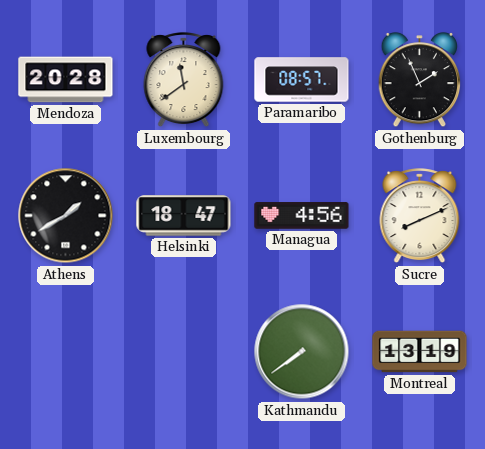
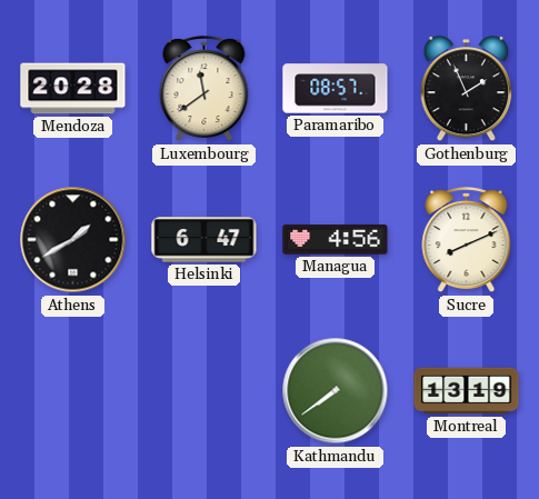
Helsinki: 18:47 -> 6:47
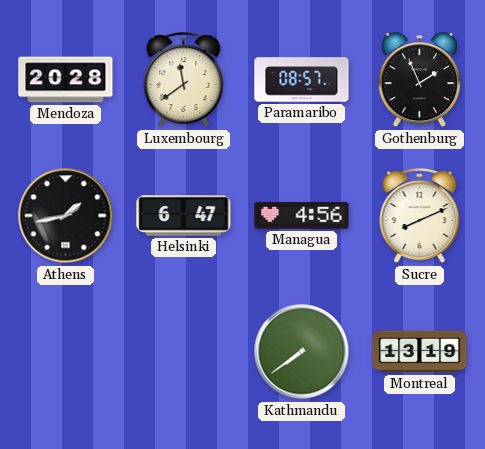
Athens: 1:40 -> 1:43
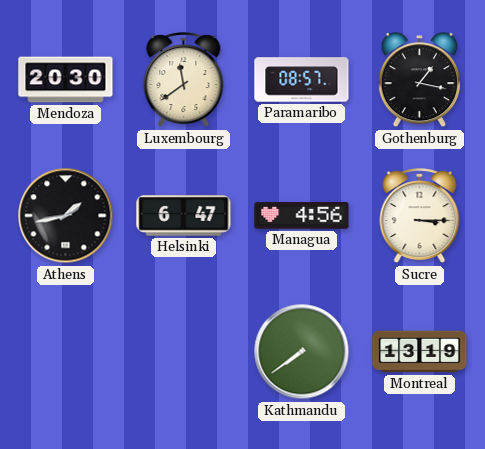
Mendoza: 20:28 -> 20:30
Gothenburg: 1:56 -> 1:17
Sucre: 8:11 -> 3:15
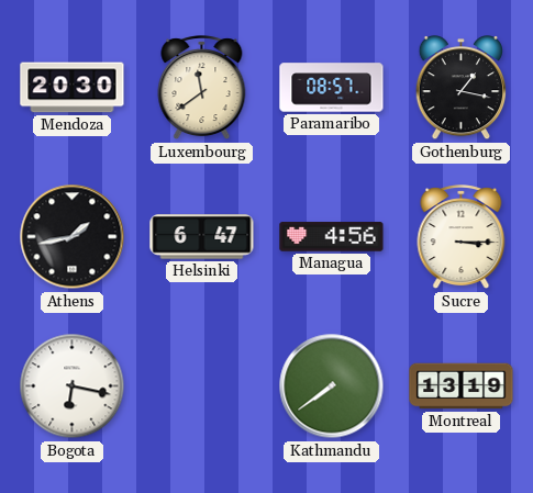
Bogota: none -> 6:17
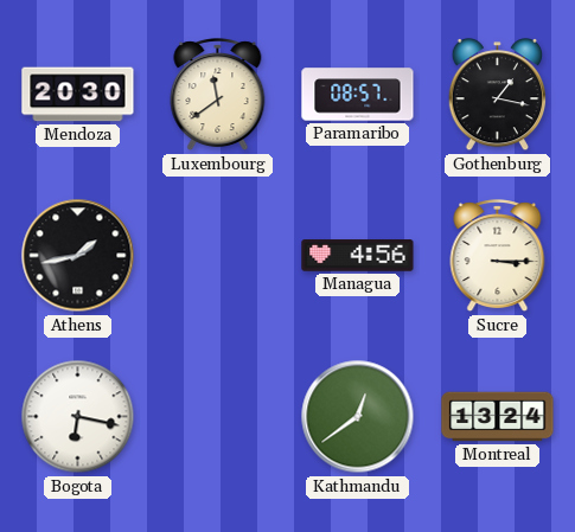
Helsinki: 6:47 -> none
Kathmandu: 7:39 -> 12:39
Montreal: 13:19 -> 13:24
